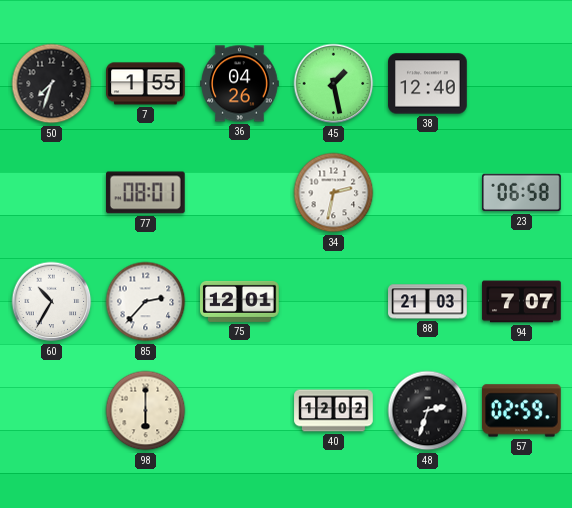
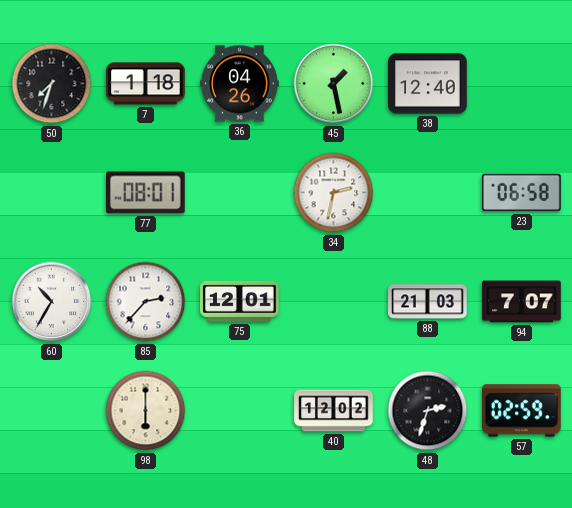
7: 1:55 -> 1:18
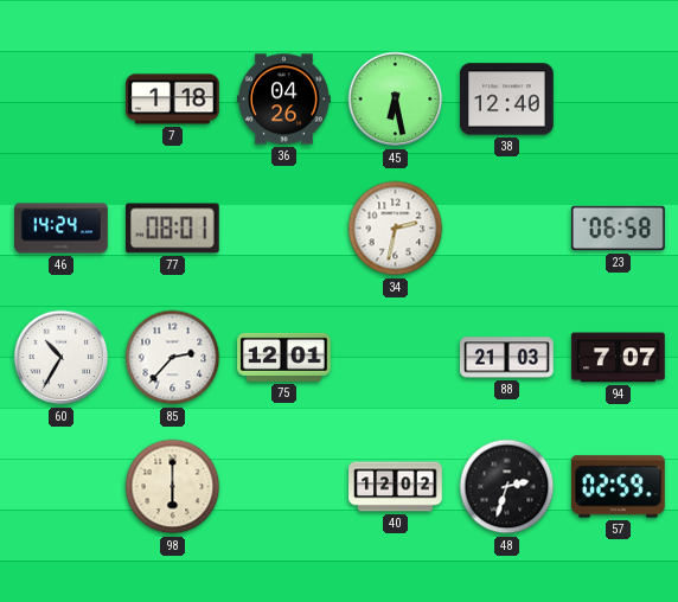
50: 7:33 -> none
45: 1:28 -> 6:28
46: none -> 14:24
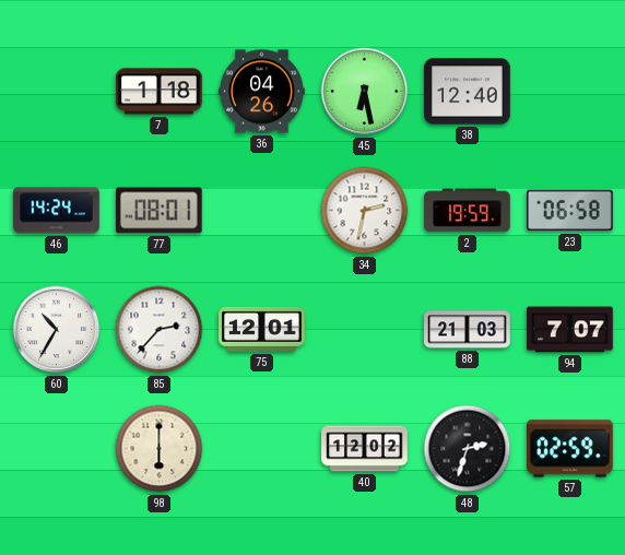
2: none -> 19:59
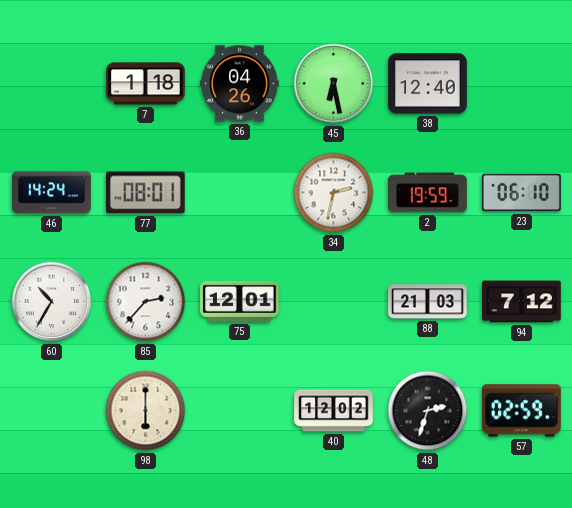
23: 06:58 -> 06:10
94: 7:07 -> 7:12
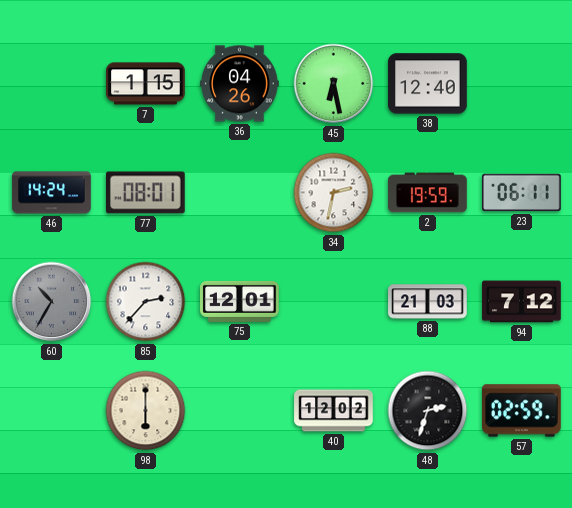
7: 1:18 -> 1:15
23: 06:10 -> 06:11
60 dial: white -> grey
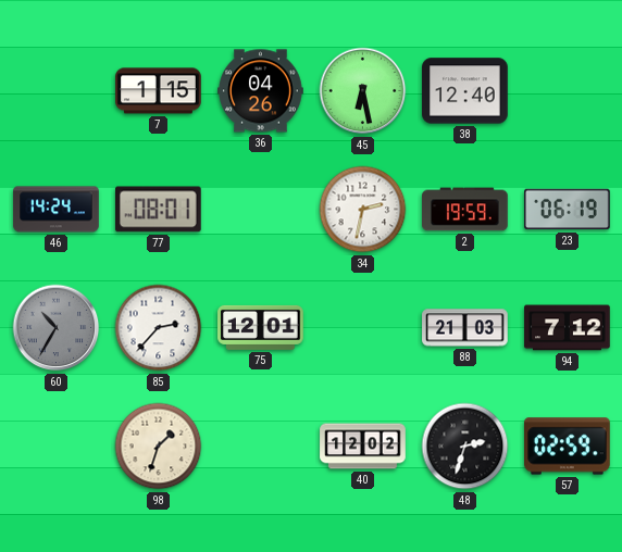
23: 06:11 -> 06:19
98: 6:00 -> 1:33
